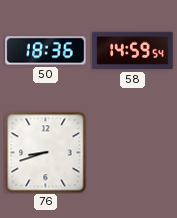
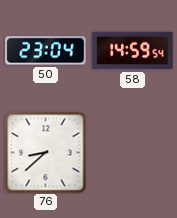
50: 18:36 -> 23:04
76: 8:42 -> 8:38
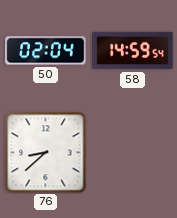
50: 23:04 -> 02:04
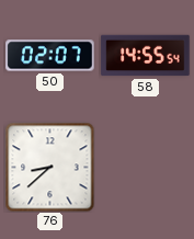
50: 02:04 -> 02:07
58: 14:59 -> 14:55
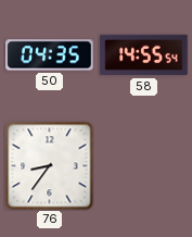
50: 02:07 -> 04:35
76: 8:38 -> 8:36
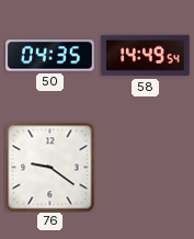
58: 14:55 -> 14:49
76: 8:36 -> 9:21
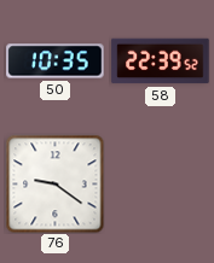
50: 04:35 -> 10:35
58: 14:49 -> 22:39
